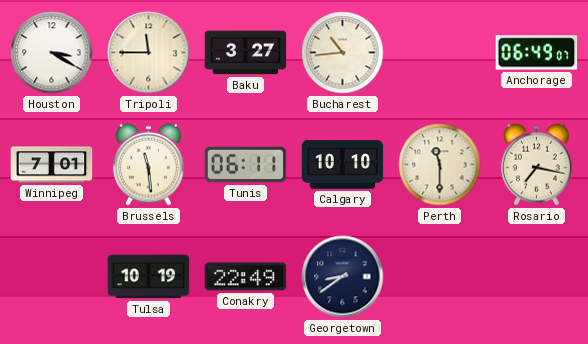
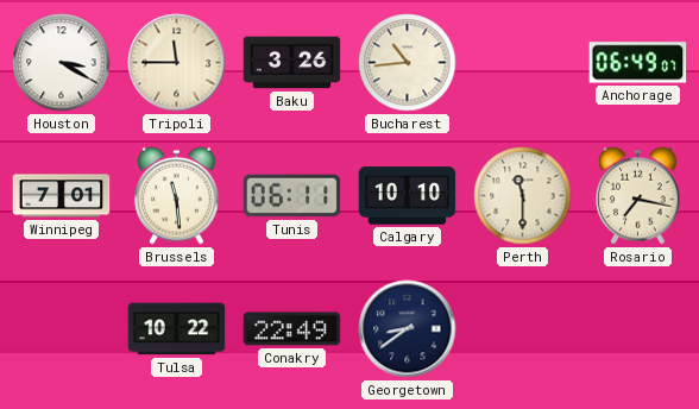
Baku: 3:27 -> 3:26
Tulsa: 10:19 -> 10:22
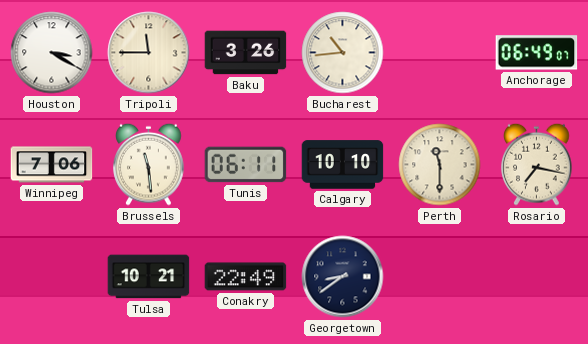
Winnipeg: 7:01 -> 7:06
Tulsa: 10:22 -> 10:21
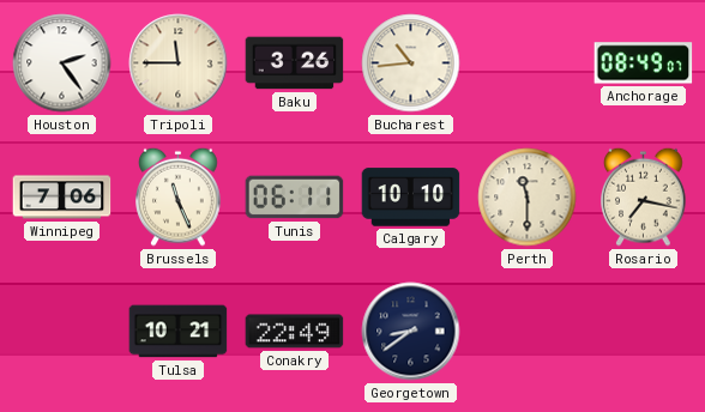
Houston: 3:20 -> 2:24
Anchorage: 06:49 -> 08:49
Brussels: 11:29 -> 11:26
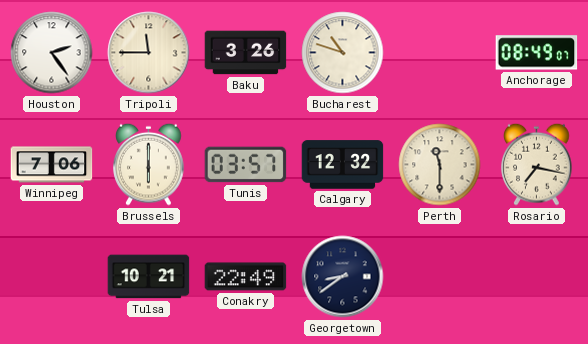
Bucharest: 10:44 -> 10:48
Brussels: 11:26 -> 6:00
Tunis: 06:11 -> 03:57
Calgary: 10:10 -> 12:32
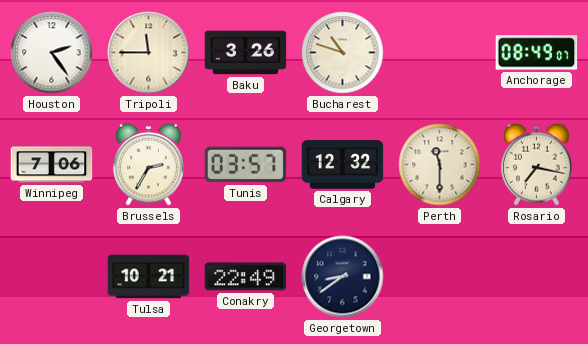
Brussels: 6:00 -> 2:35
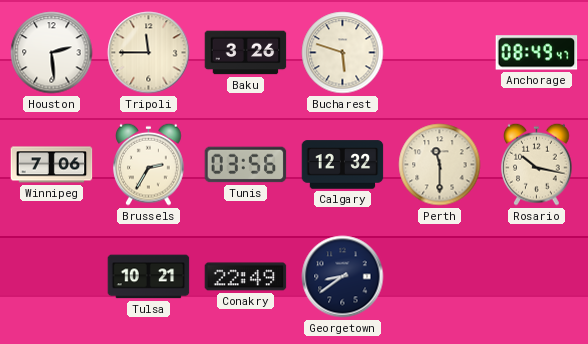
Houston: 2:24 -> 2:29
Bucharest: 10:48 -> 5:48
Anchorage: 08:49:07 -> 08:49:47
Tunis: 03:57 -> 03:56
Rosario: 7:17 -> 10:17
